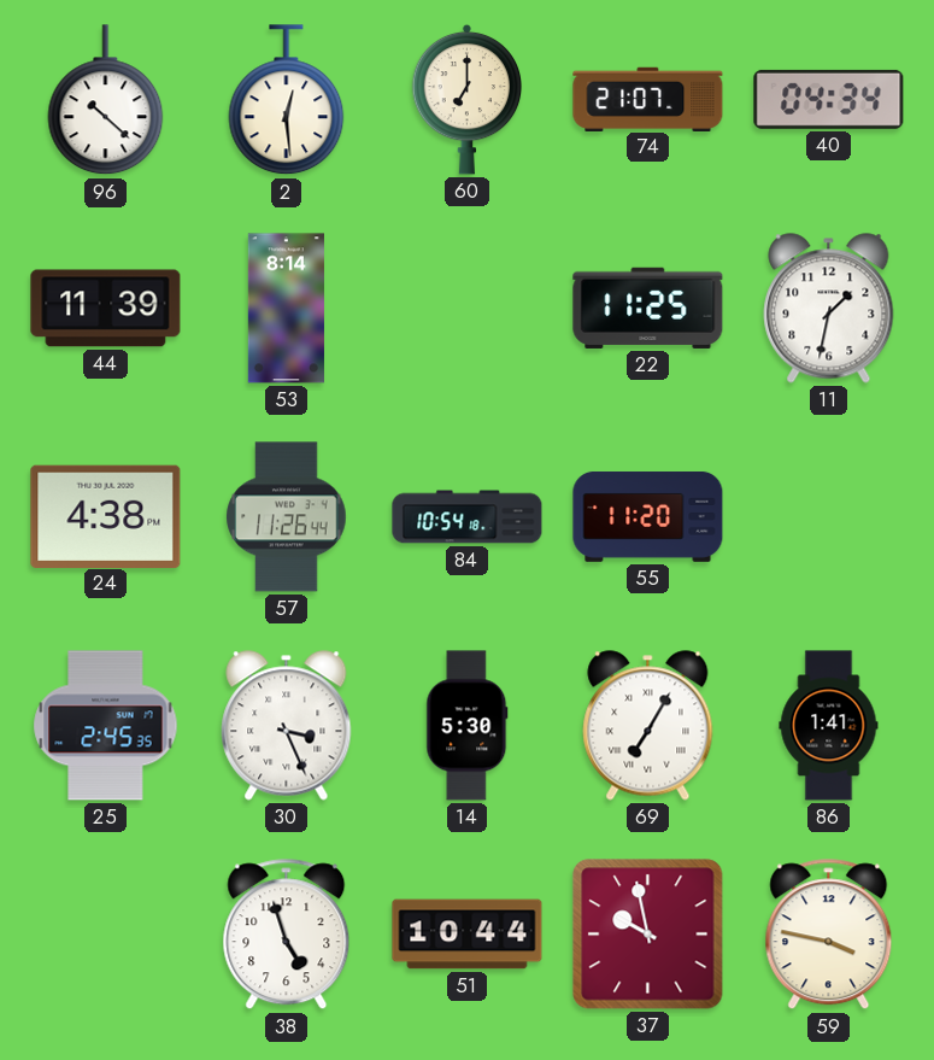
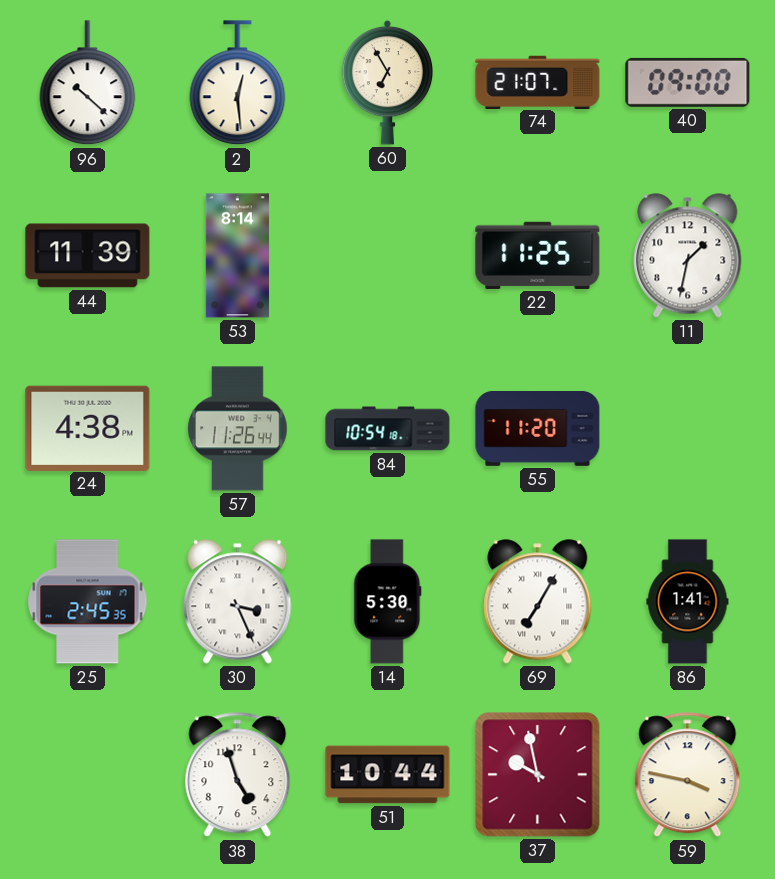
60: 7:00 -> 6:55
40: 04:34 -> 09:00
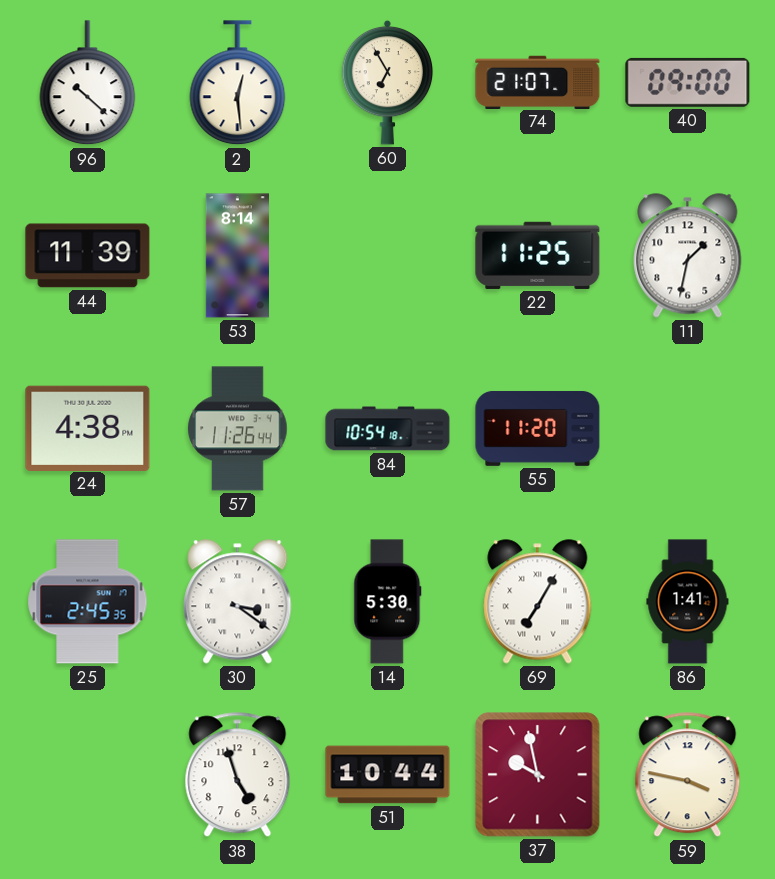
30: 3:26 -> 3:21
